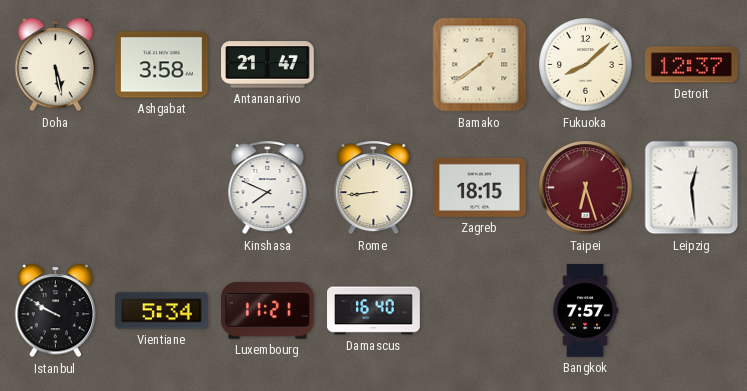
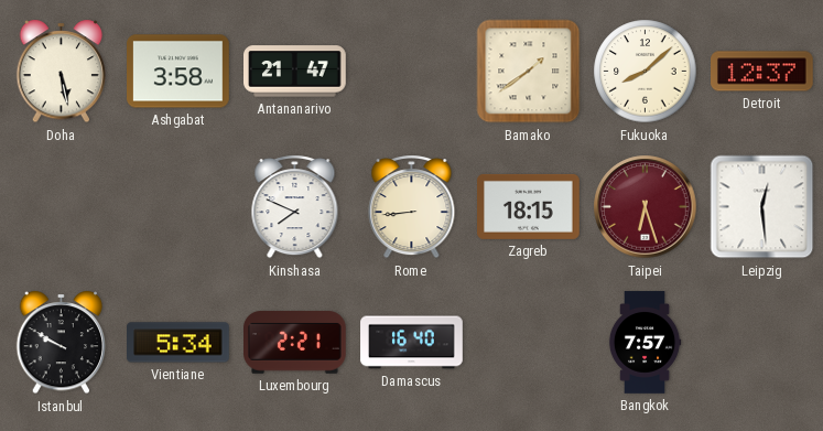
Luxembourg: 11:21 -> 2:21
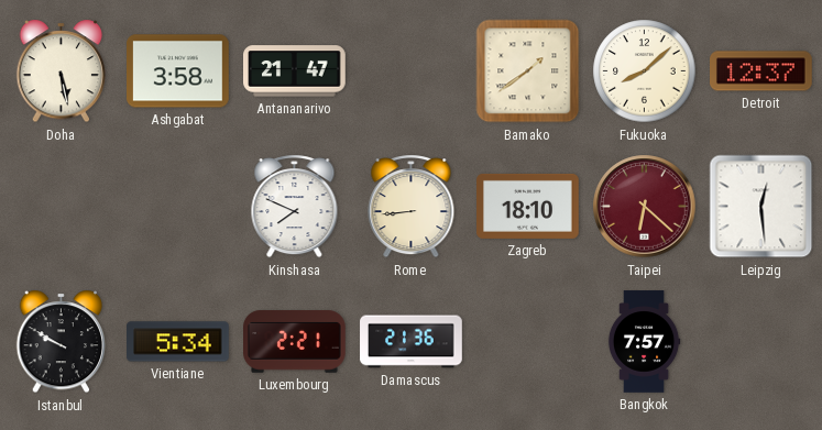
Zagreb: 18:15 -> 18:10
Taipei: 6:27 -> 6:22
Damascus: 16:40 -> 21:36
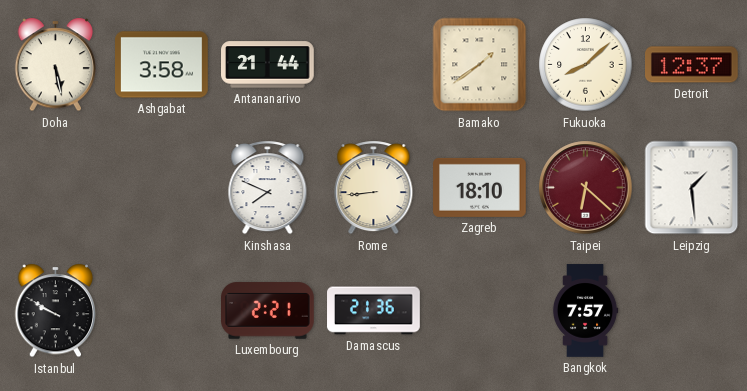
Antananarivo: 21:47 -> 21:44
Leipzig: 12:29 -> 1:29
Vientiane: 5:34 -> none
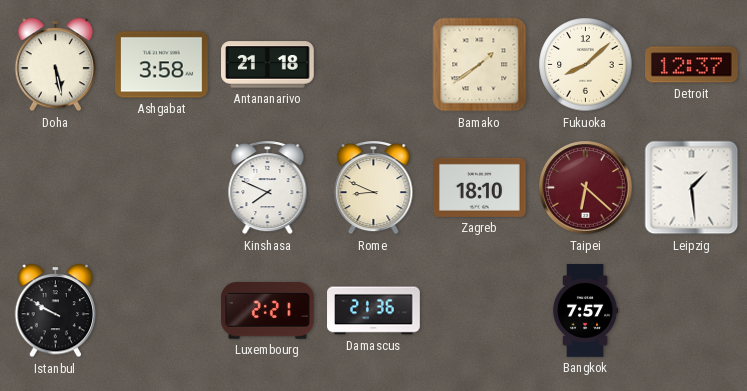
Antananarivo: 21:44 -> 21:18
Rome: 8:44 -> 8:49
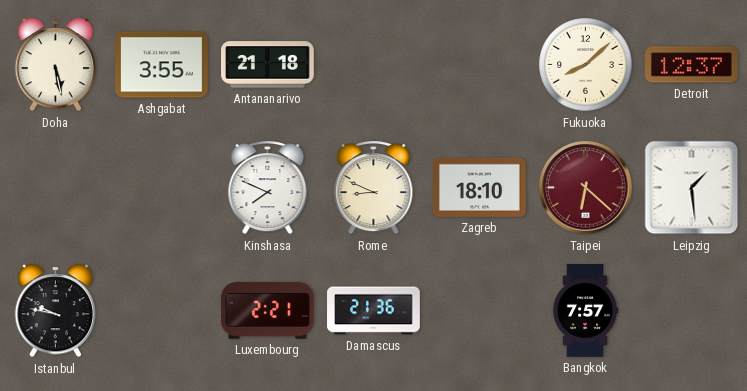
Ashgabat: 3:58 -> 3:55
Bamako: 1:39 -> none
Istanbul: 9:50 -> 9:47
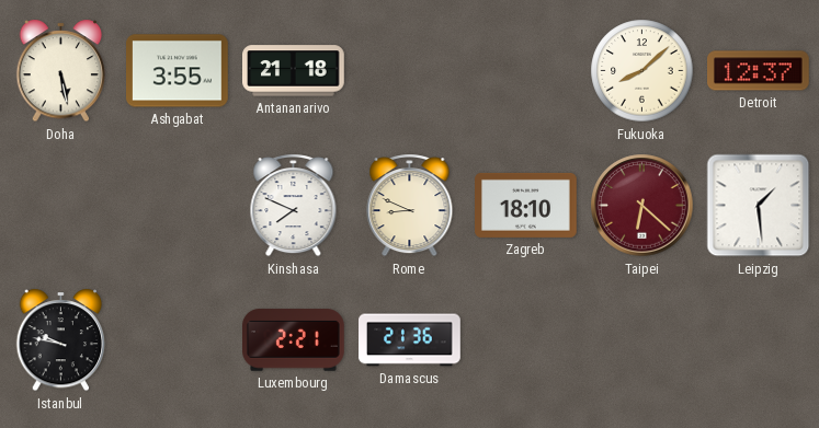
Bangkok: 7:57 -> none
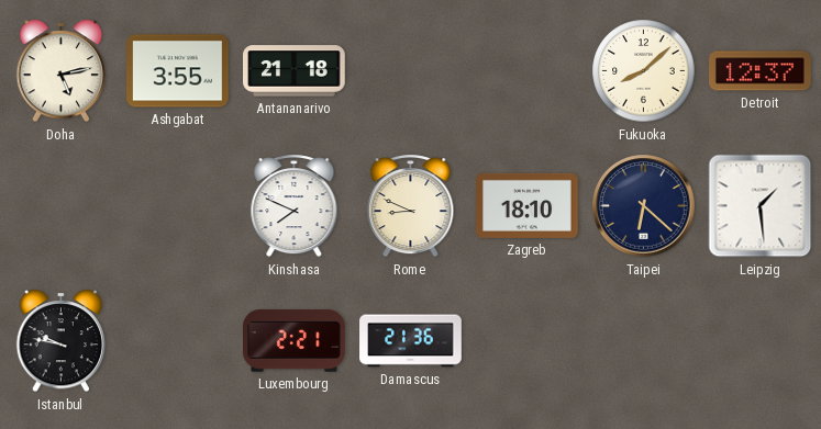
Doha: 5:28 -> 5:13
Taipei dial: burgundy -> navy
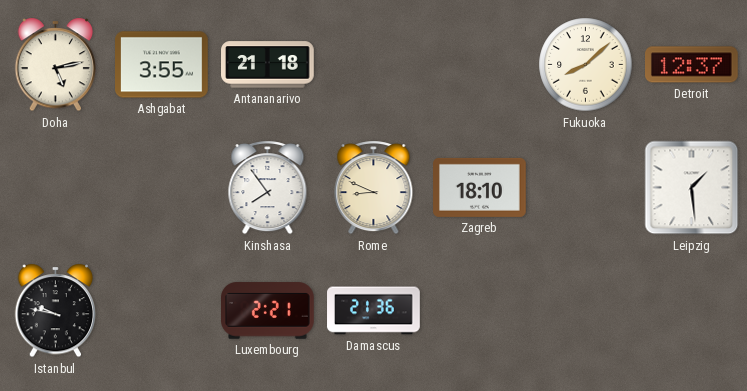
Kinshasa: 7:49 -> 7:54
Taipei: 6:22 -> none
